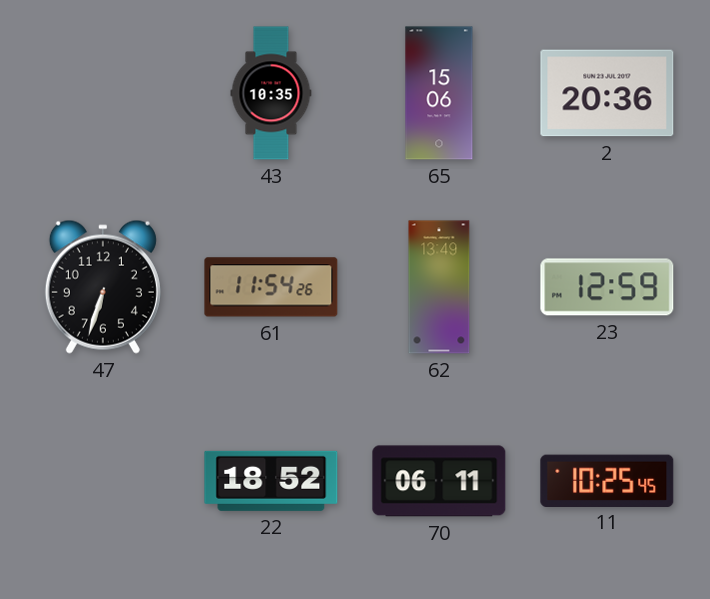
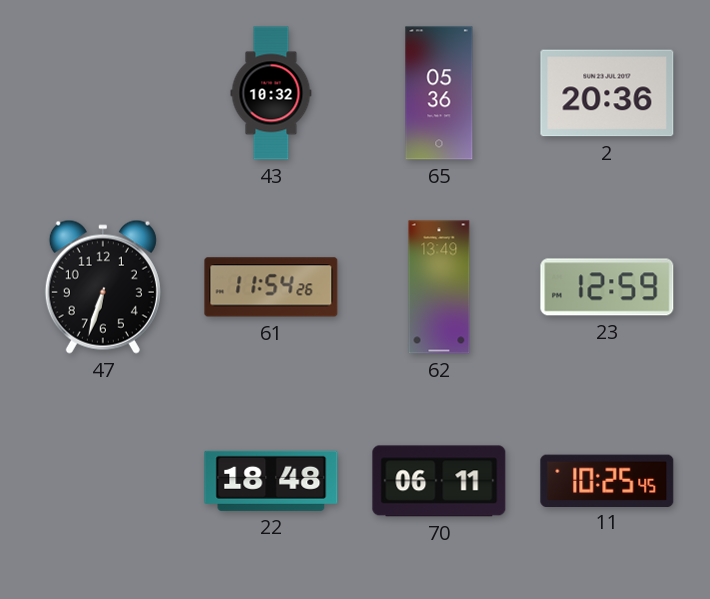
43: 10:35 -> 10:32
65: 15:06 -> 05:36
22: 18:52 -> 18:48
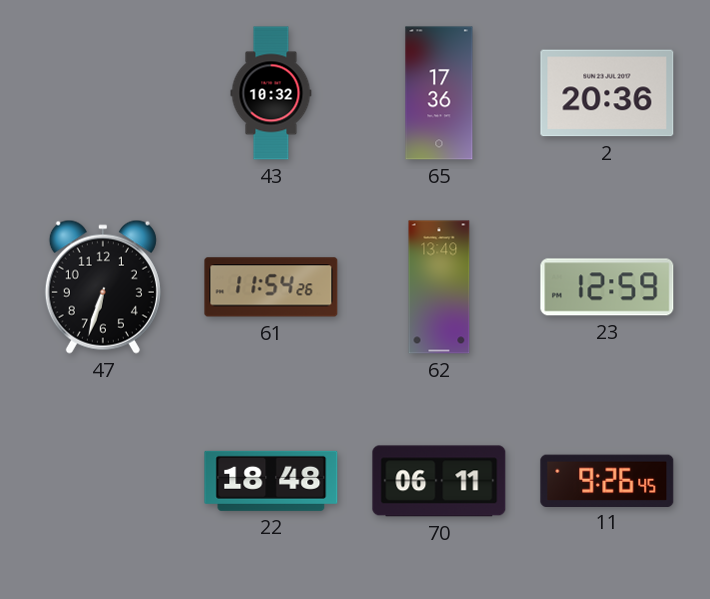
65: 05:36 -> 17:36
11: 10:25 -> 9:26
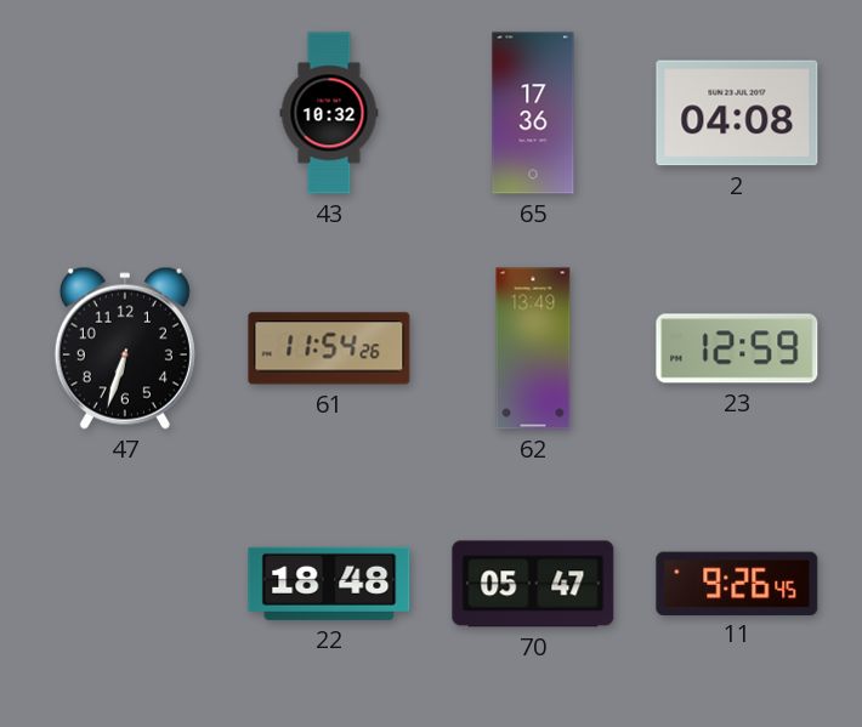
2: 20:36 -> 04:08
70: 06:11 -> 05:47
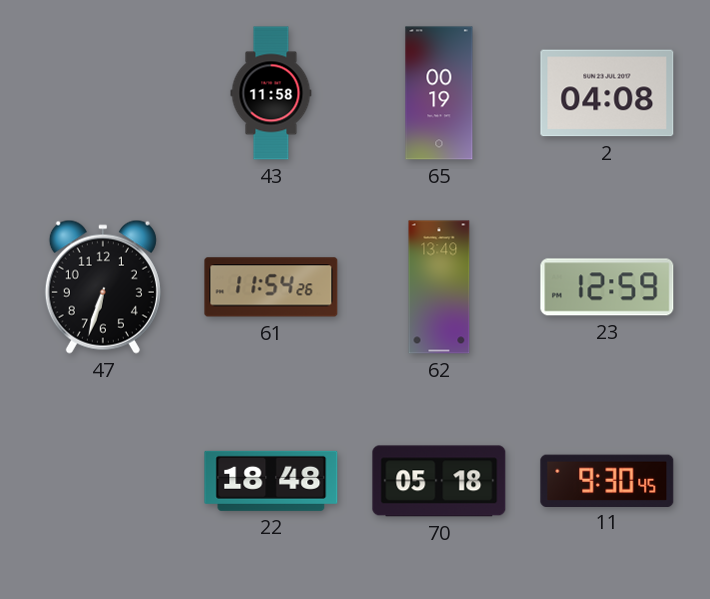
43: 10:32 -> 11:58
65: 17:36 -> 00:19
70: 05:47 -> 05:18
11: 9:26 -> 9:30
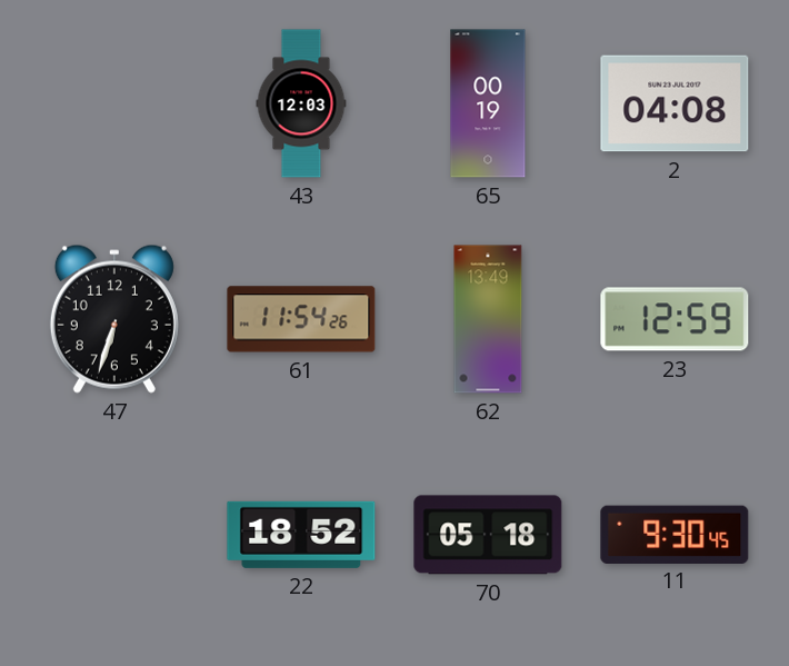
43: 11:58 -> 12:03
22: 18:48 -> 18:52
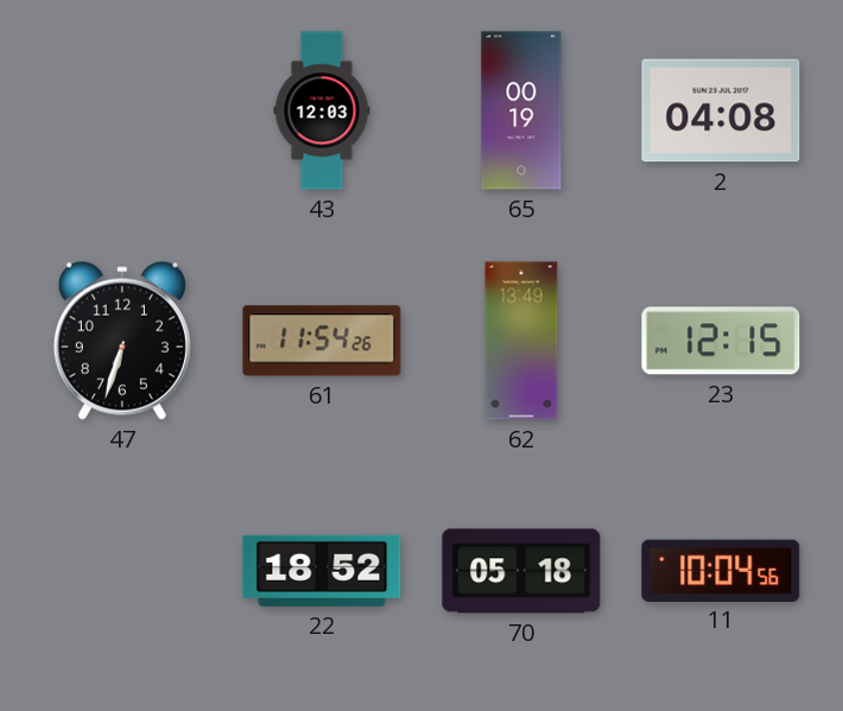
23: 12:59 -> 12:15
11: 9:30 -> 10:04
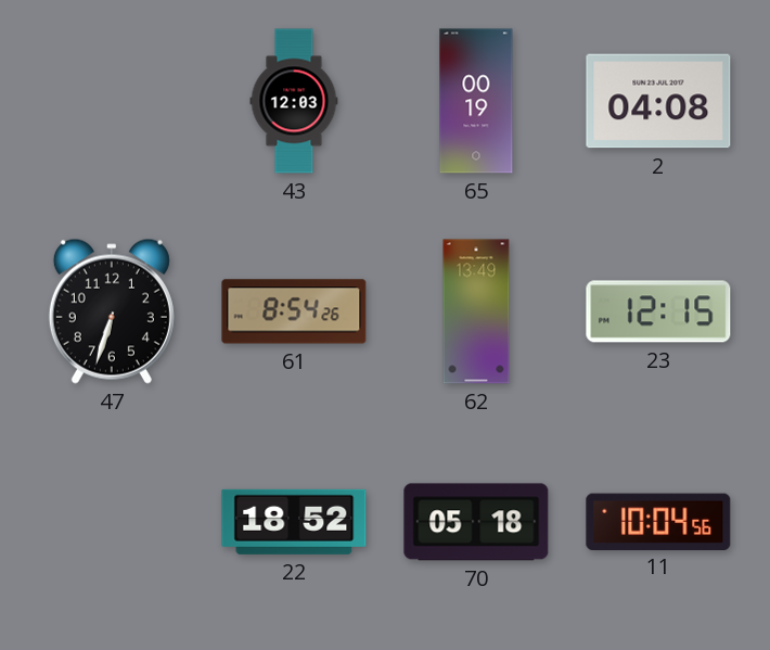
61: 11:54 -> 8:54
